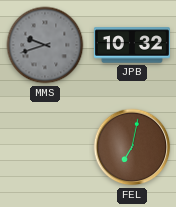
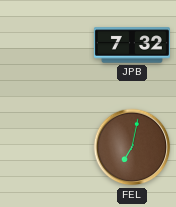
MMS: 9:42 -> none
JPB: 10:32 -> 7:32
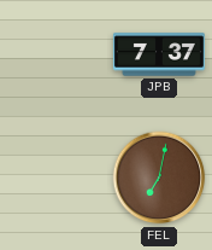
JPB: 7:32 -> 7:37
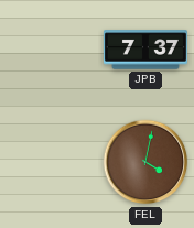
FEL: 7:02 -> 4:02
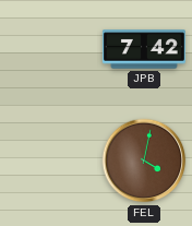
JPB: 7:37 -> 7:42
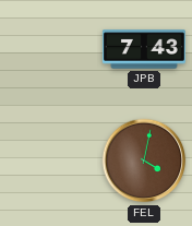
JPB: 7:42 -> 7:43
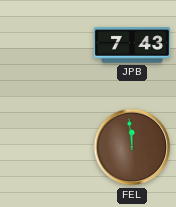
FEL: 4:02 -> 11:59
